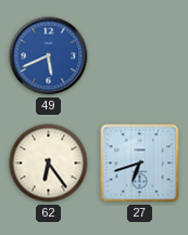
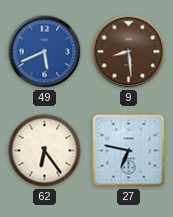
9: none -> 8:29
27: 6:42 -> 6:47
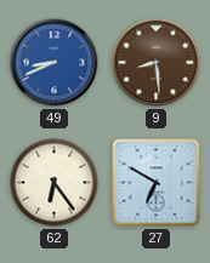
49: 5:41 -> 8:41
27: 6:47 -> 6:50
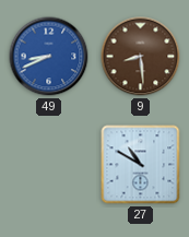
62: 6:24 -> none
27: 6:50 -> 10:50
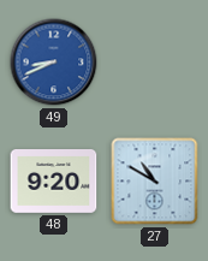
9: 8:29 -> none
48: none -> 9:20
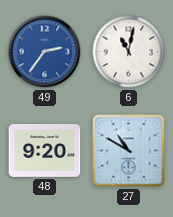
49: 8:41 -> 2:36
6: none -> 11:02
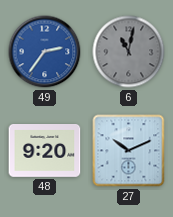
6 dial: white -> grey
27: 10:50 -> 10:11
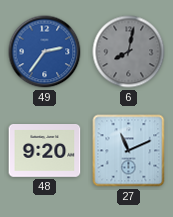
6: 11:02 -> 8:02
27: 10:11 -> 11:11
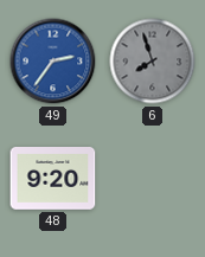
6: 8:02 -> 7:57
27: 11:11 -> none
